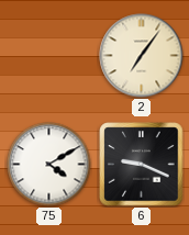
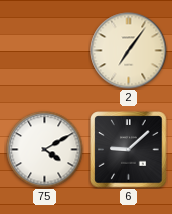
6: 9:19 -> 9:08
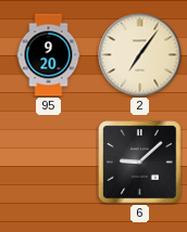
95: none -> 9:20
75: 4:10 -> none
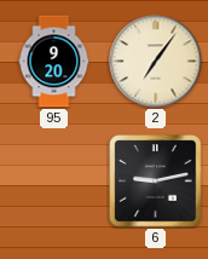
6: 9:08 -> 9:13
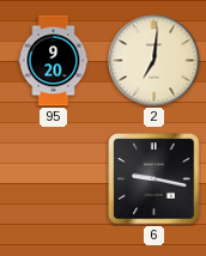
2: 7:06 -> 7:01
6: 9:13 -> 9:17
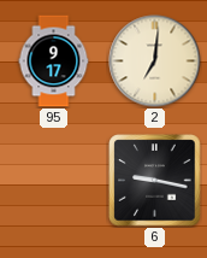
95: 9:20 -> 9:17
